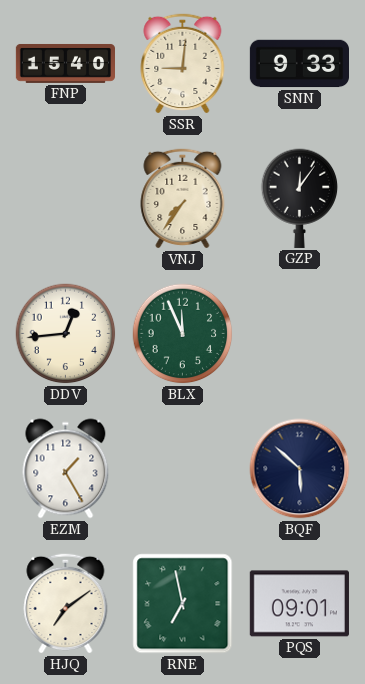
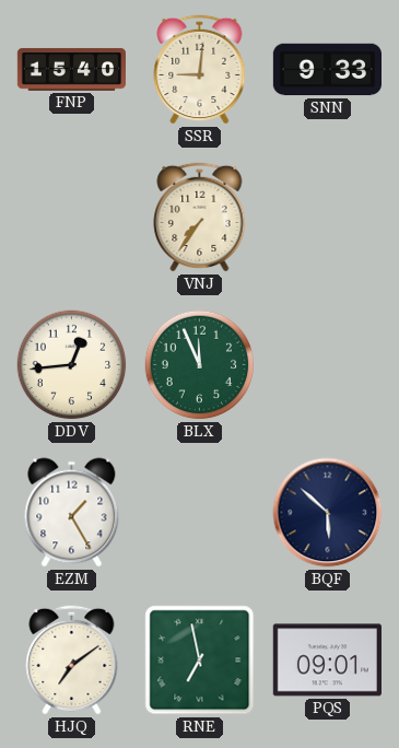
GZP: 12:06 -> none
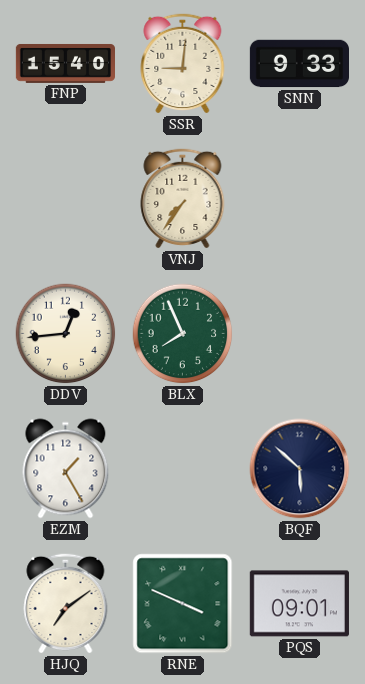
BLX: 11:56 -> 7:56
RNE: 6:58 -> 3:49
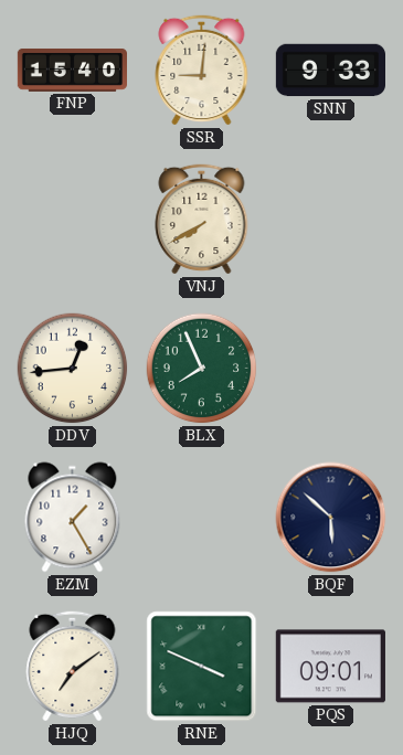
VNJ: 7:36 -> 7:40
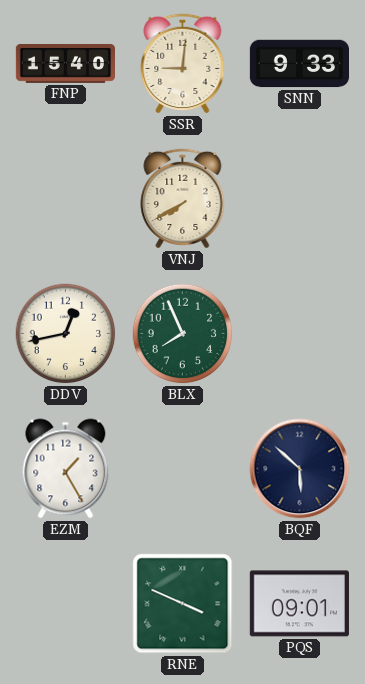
DDV: 12:44 -> 12:43
HJQ: 7:09 -> none
